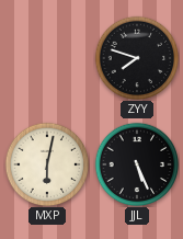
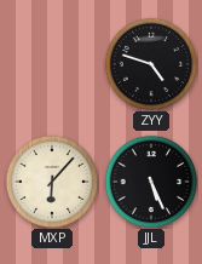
ZYY: 7:48 -> 4:48
MXP: 6:02 -> 6:07
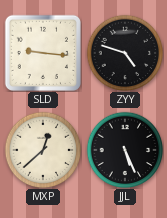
SLD: none -> 9:16
MXP: 6:07 -> 12:38
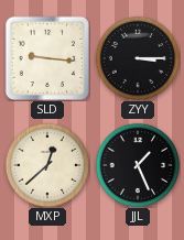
ZYY: 4:48 -> 3:15
JJL: 5:26 -> 1:26
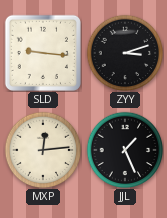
ZYY: 3:15 -> 3:12
MXP: 12:38 -> 12:14
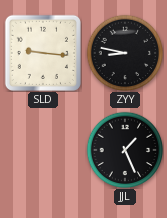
ZYY: 3:12 -> 8:47
MXP: 12:14 -> none
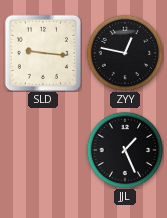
ZYY: 8:47 -> 12:47
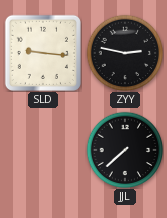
ZYY: 12:47 -> 2:47
JJL: 1:26 -> 7:38
